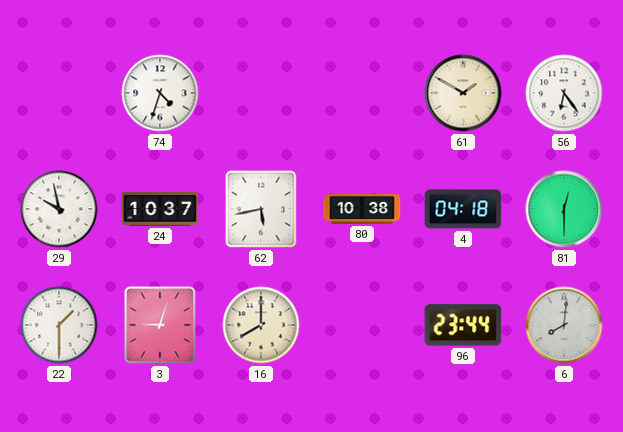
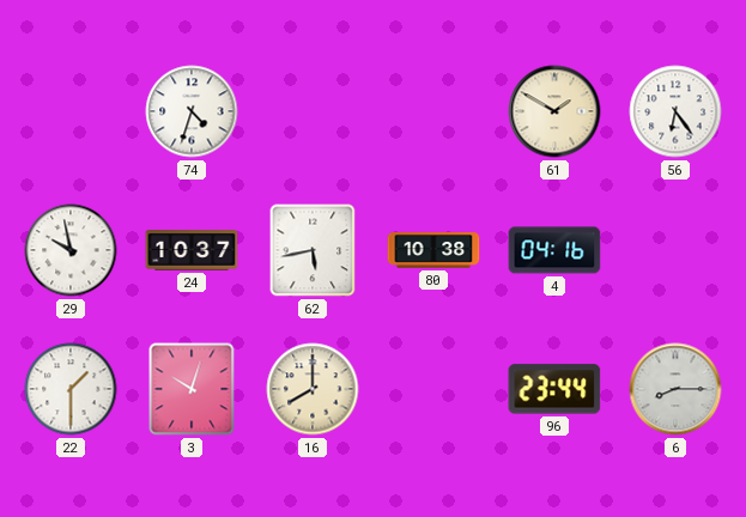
4: 04:18 -> 04:16
81: 12:30 -> none
3: 9:03 -> 10:03
6: 8:01 -> 8:15
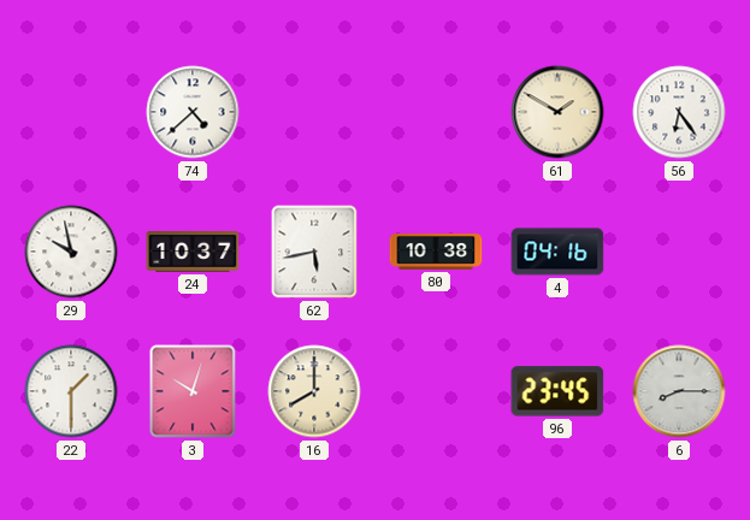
74: 4:33 -> 4:38
96: 23:44 -> 23:45
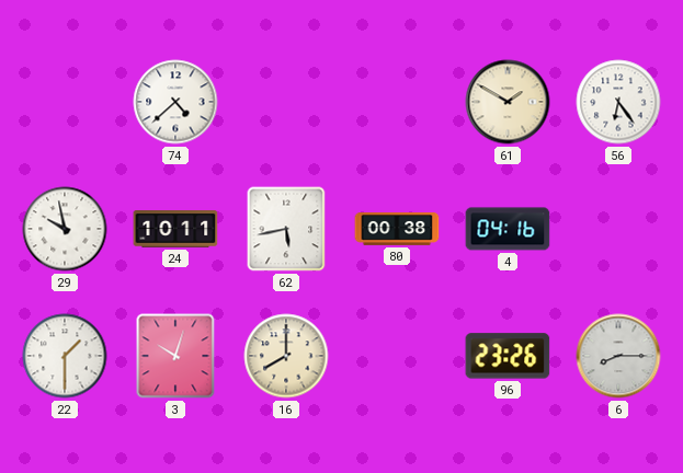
24: 10:37 -> 10:11
80: 10:38 -> 00:38
96: 23:45 -> 23:26
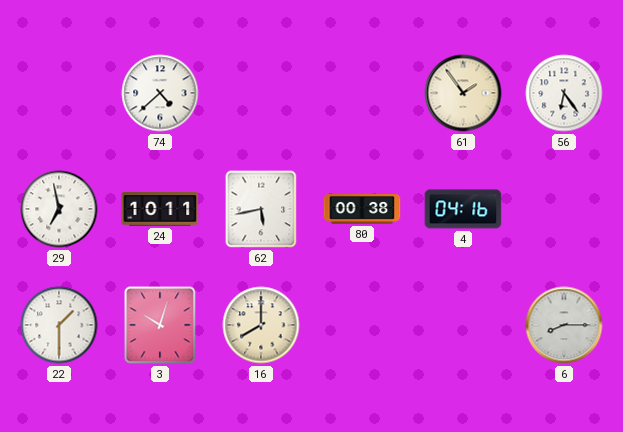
61: 1:50 -> 1:54
29: 9:58 -> 6:58
96: 23:26 -> none
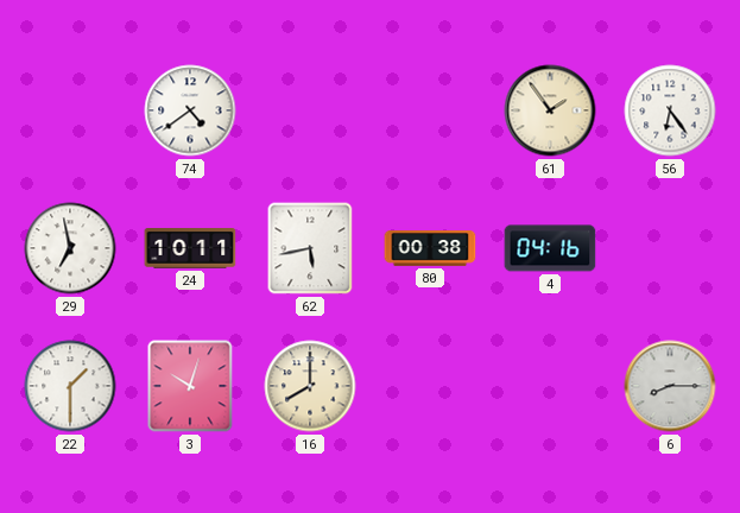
74: 4:38 -> 4:39
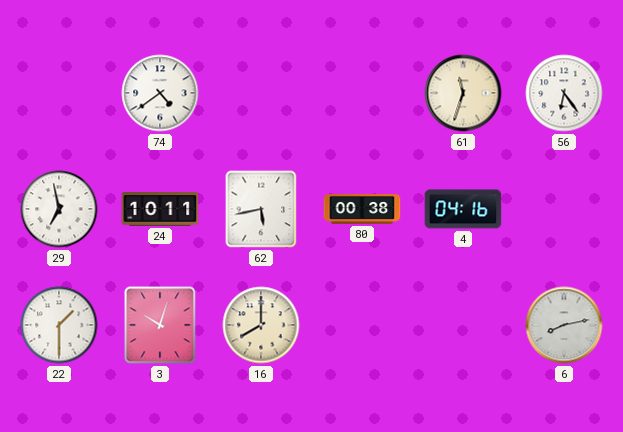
61: 1:54 -> 11:33
6: 8:15 -> 8:13
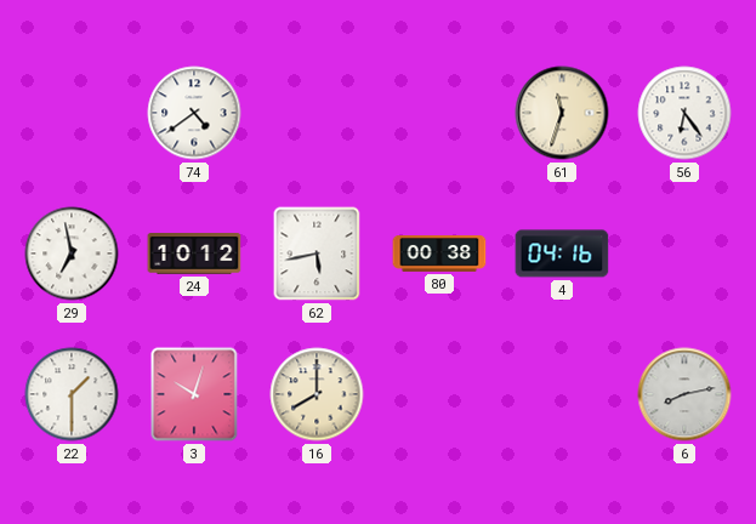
24: 10:11 -> 10:12
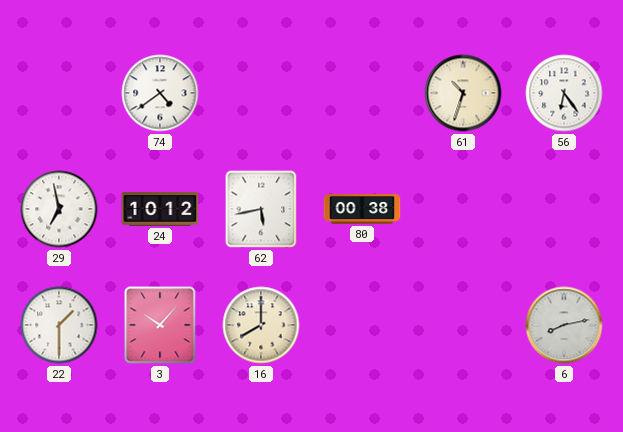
61: 11:33 -> 10:33
4: 04:16 -> none
3: 10:03 -> 10:07
